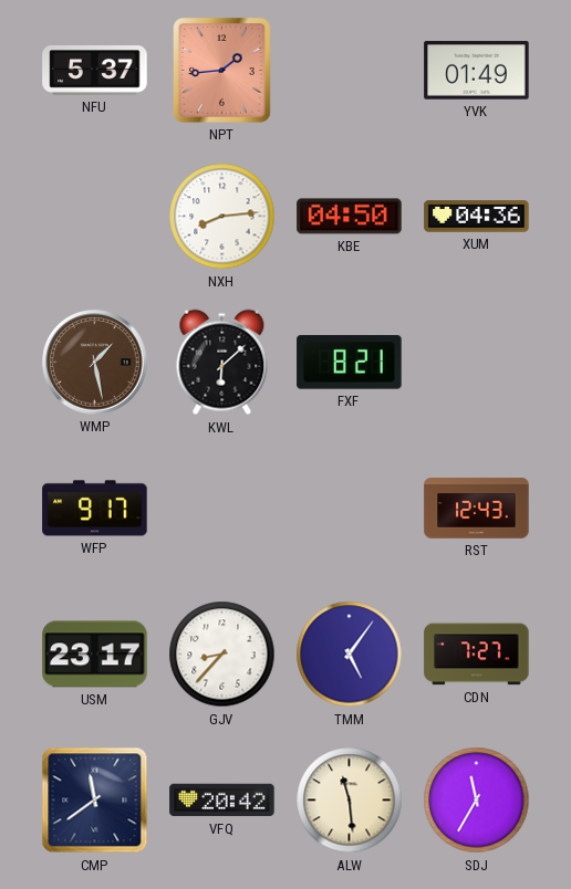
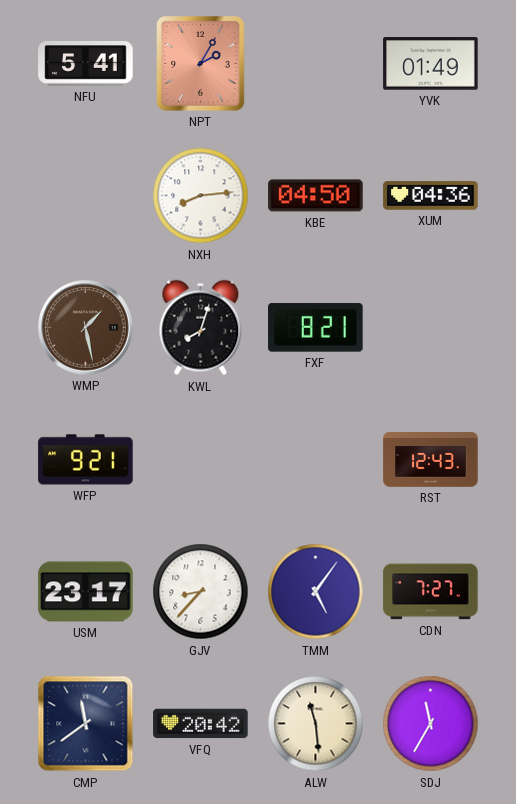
NFU: 5:37 -> 5:41
NPT: 1:44 -> 2:05
KWL: 6:08 -> 8:03
WFP: 9:17 -> 9:21
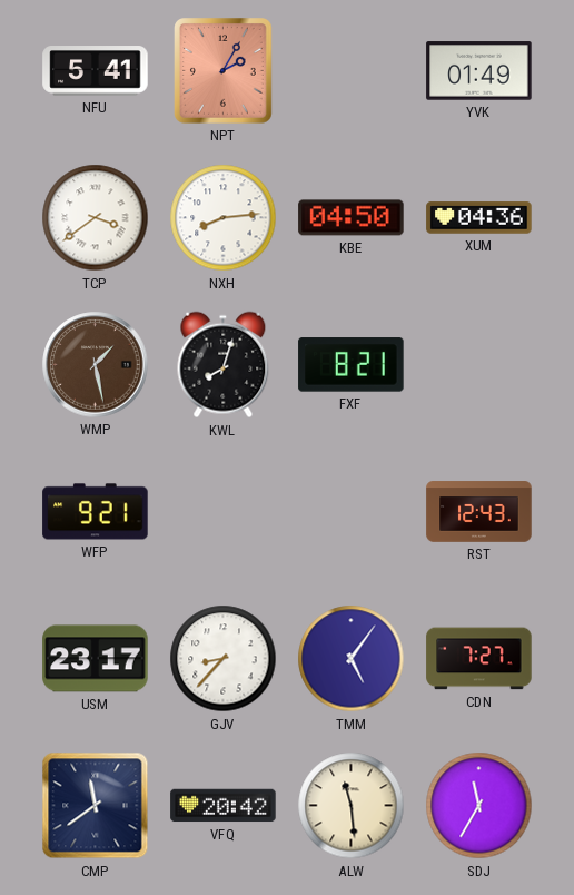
TCP: none -> 3:39
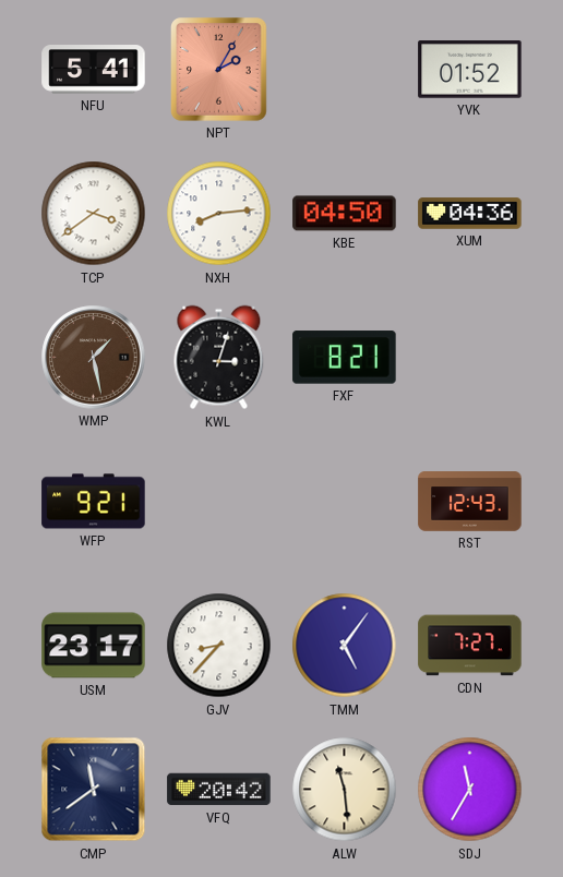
YVK: 01:49 -> 01:52
KWL: 8:03 -> 3:03
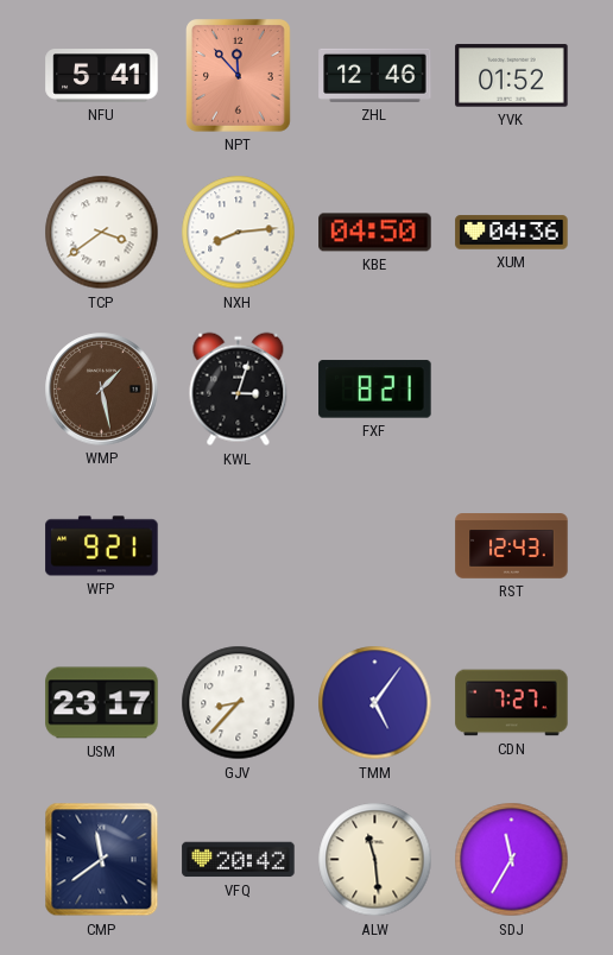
NPT: 2:05 -> 11:53
ZHL: none -> 12:46
